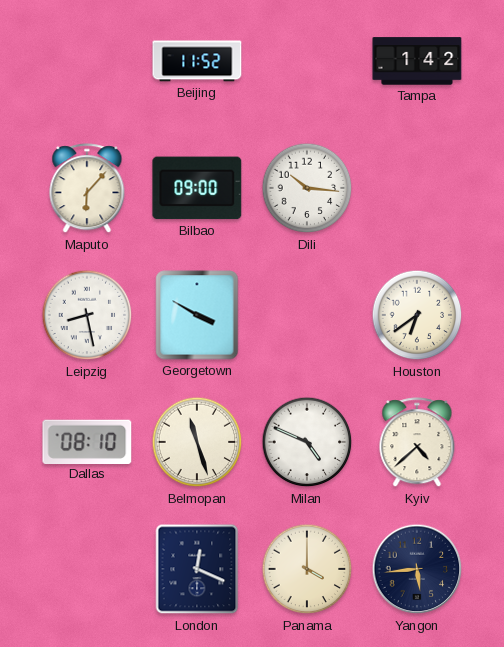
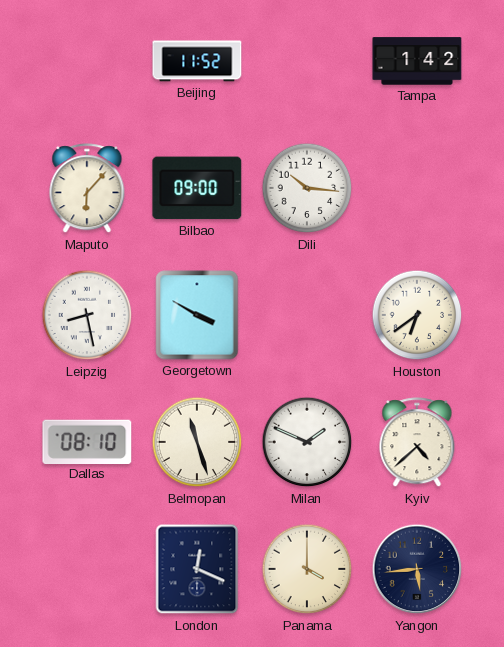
Milan: 4:49 -> 1:49
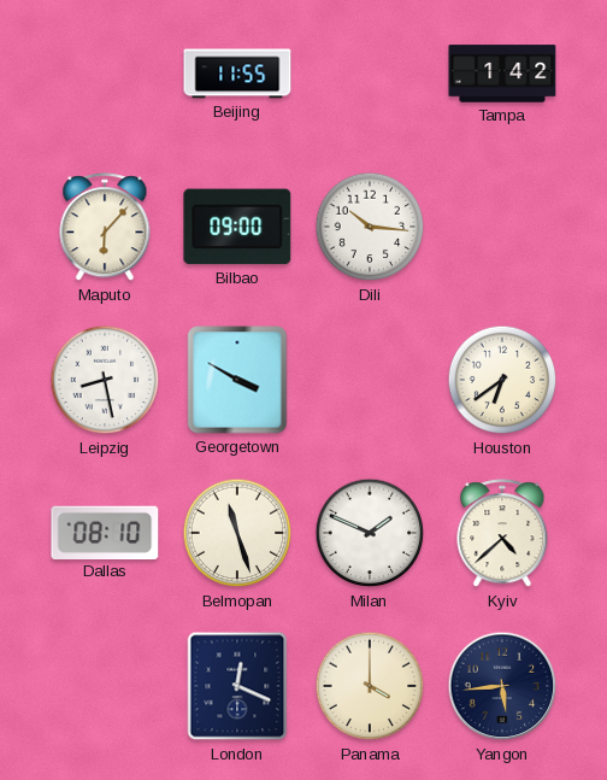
Beijing: 11:52 -> 11:55
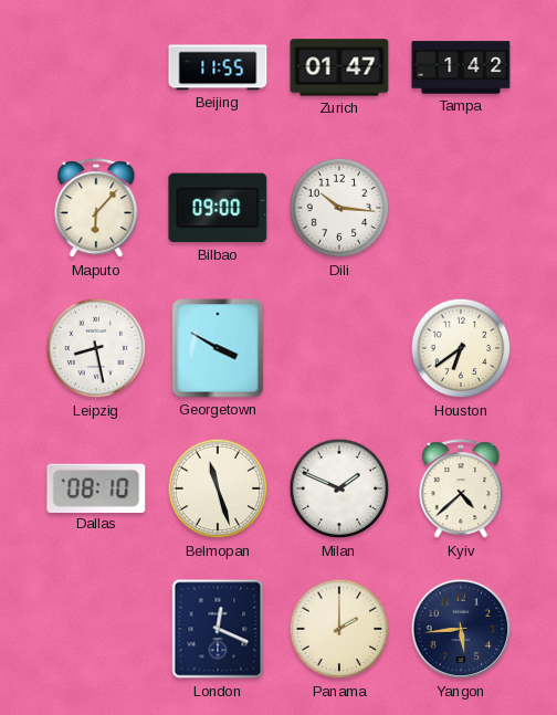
Zurich: none -> 01:47
Panama: 4:00 -> 2:00
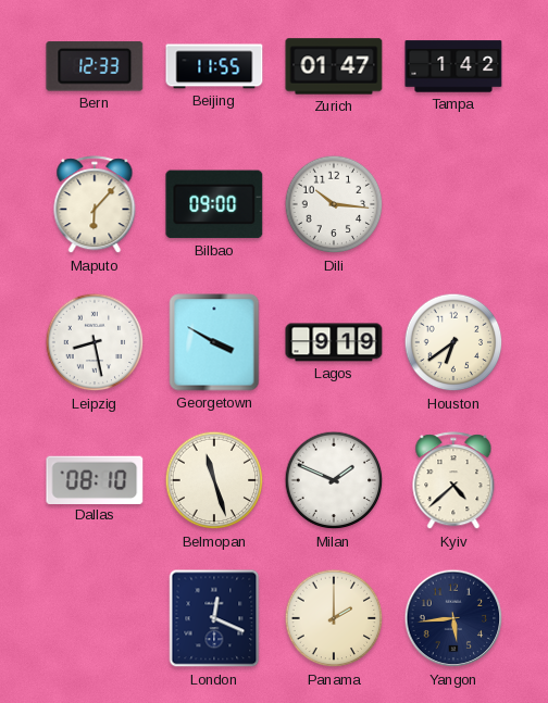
Bern: none -> 12:33
Lagos: none -> 9:19
